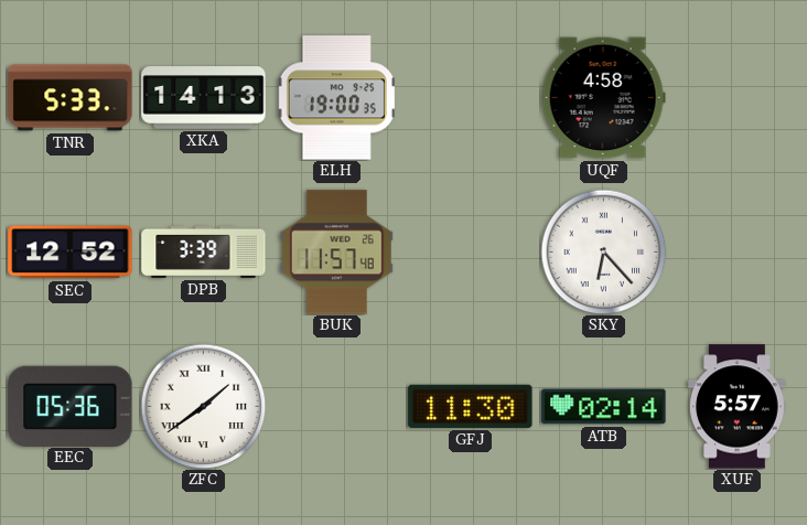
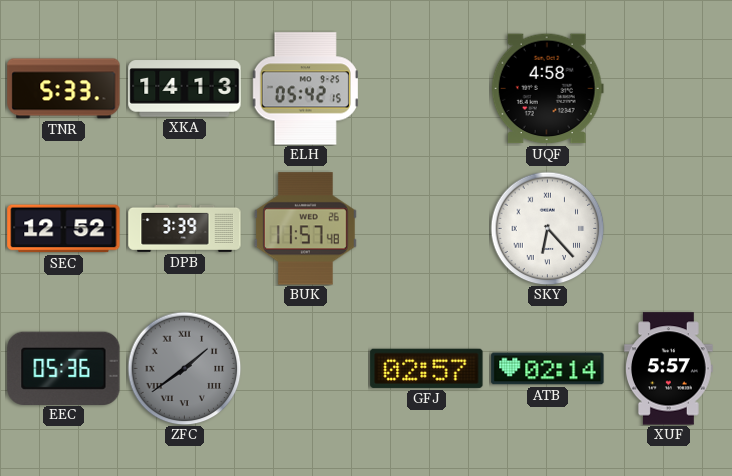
ELH: 19:00 -> 05:42
ZFC dial: white -> grey
GFJ: 11:30 -> 02:57
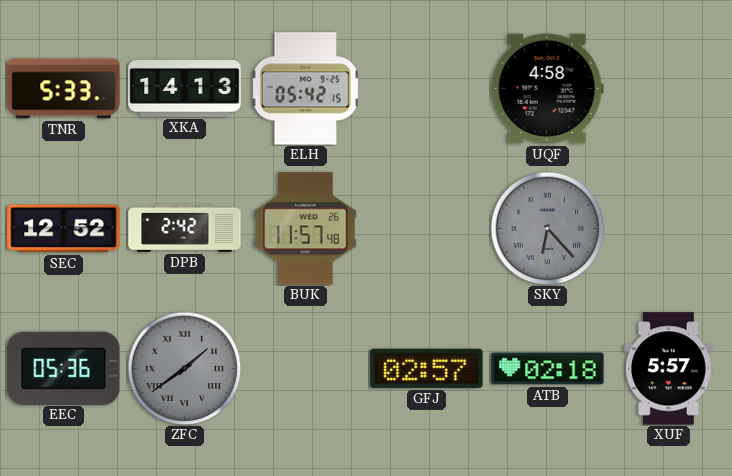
DPB: 3:39 -> 2:42
SKY dial: white -> grey
ATB: 02:14 -> 02:18
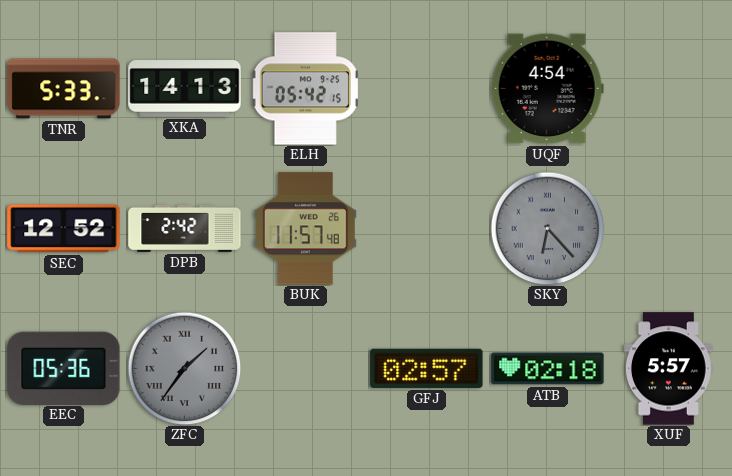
UQF: 4:58 -> 4:54
ZFC: 1:39 -> 1:36
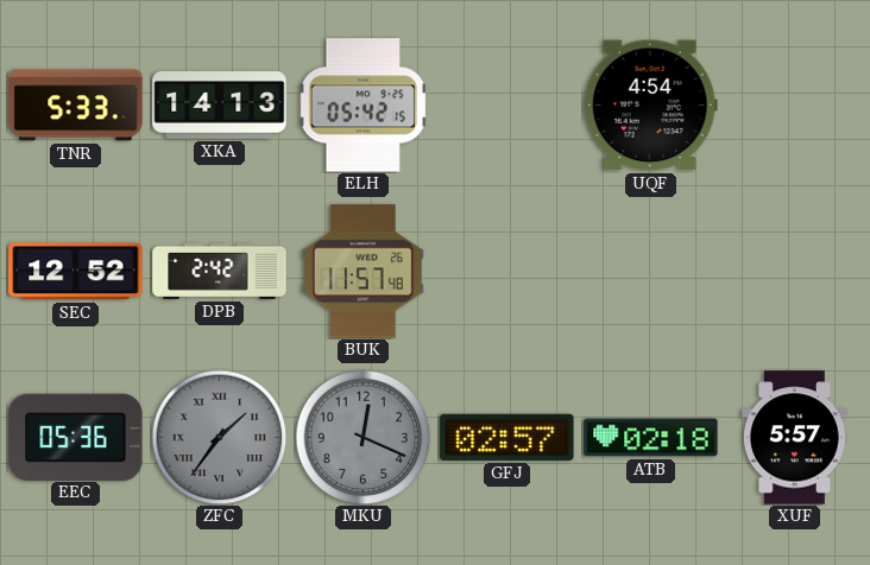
SKY: 6:23 -> none
MKU: none -> 12:19
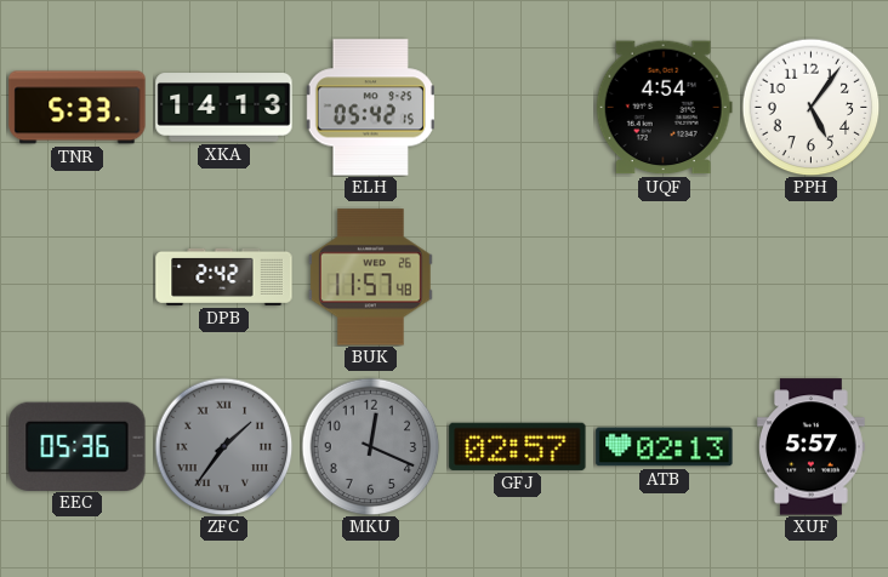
PPH: none -> 5:06
SEC: 12:52 -> none
ATB: 02:18 -> 02:13
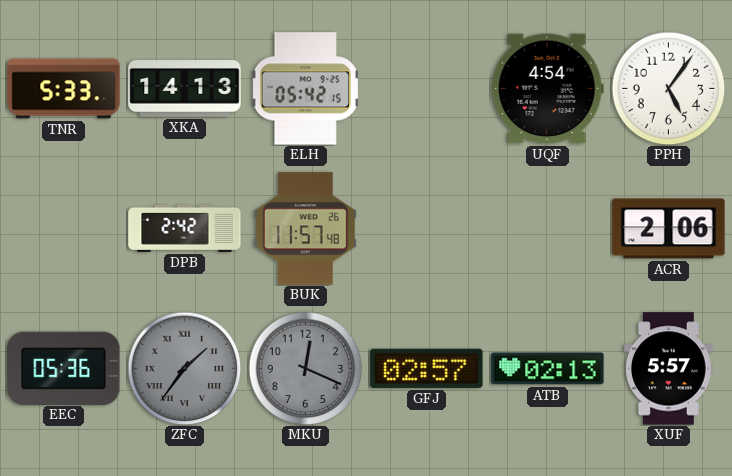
ACR: none -> 2:06
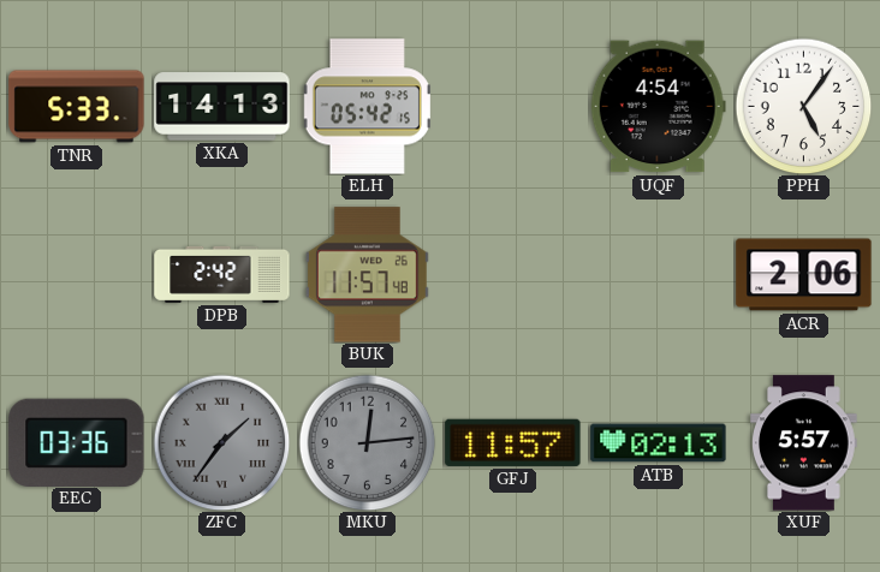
EEC: 05:36 -> 03:36
MKU: 12:19 -> 12:14
GFJ: 02:57 -> 11:57
